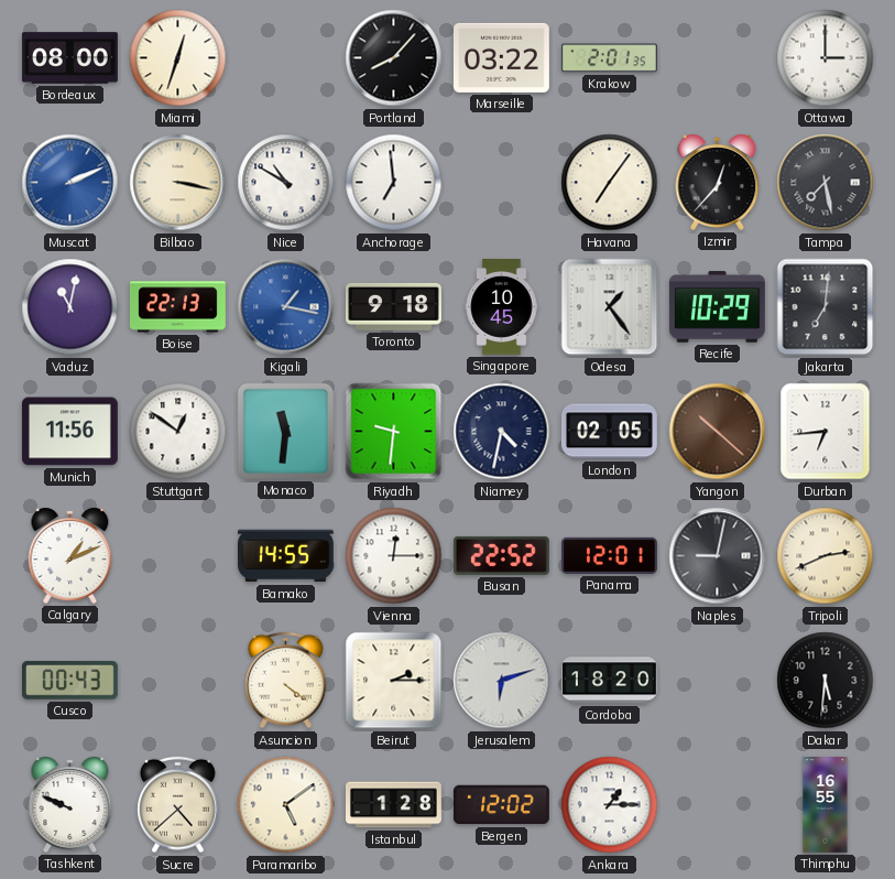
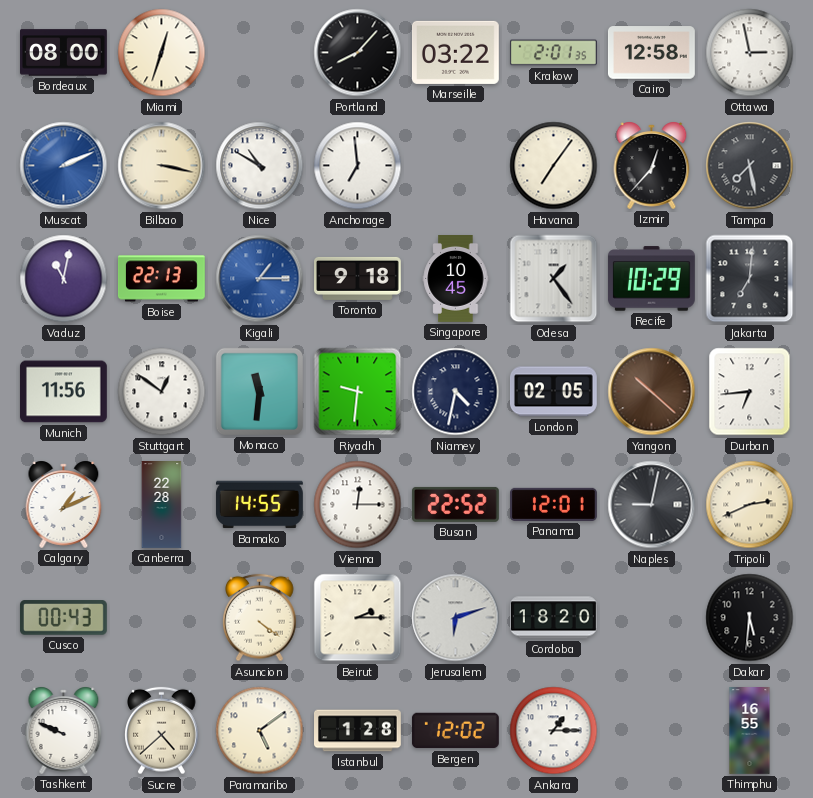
Cairo: none -> 12:58
Ottawa: 3:00 -> 2:58
Kigali: 1:17 -> 1:15
Canberra: none -> 22:28
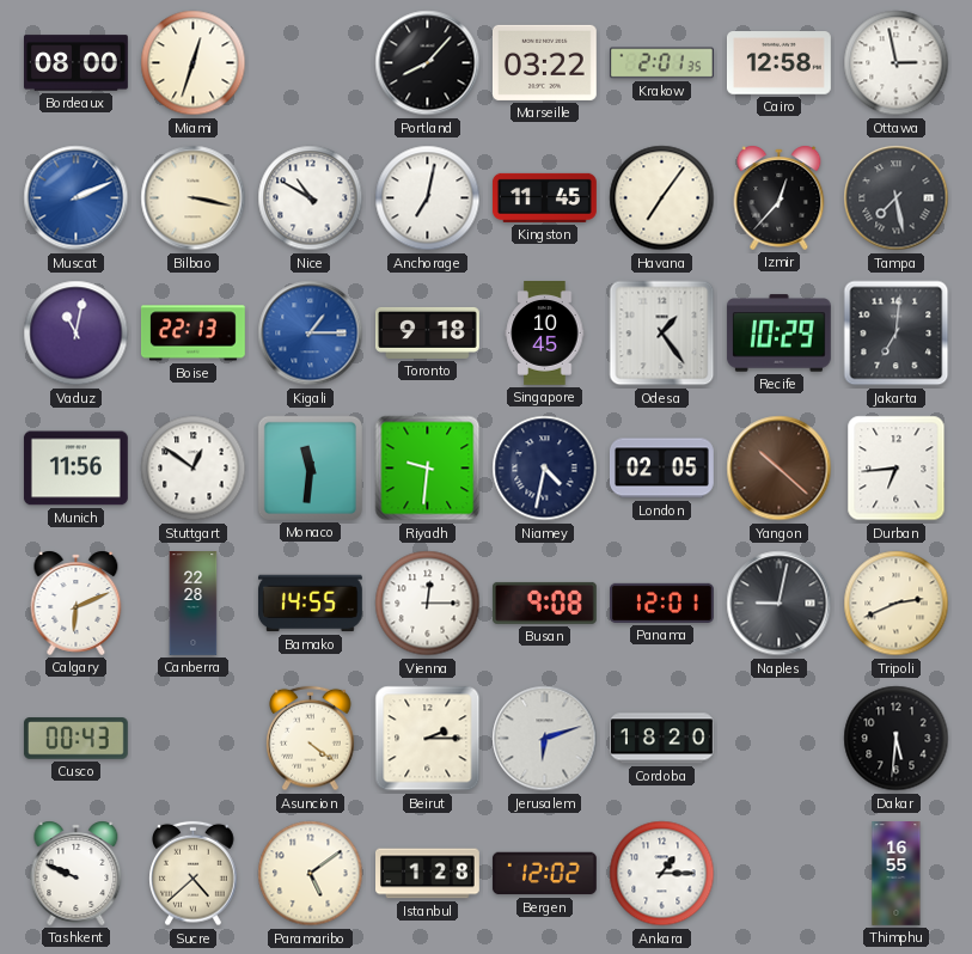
Anchorage: 6:59 -> 7:02
Kingston: none -> 11:45
Calgary: 1:11 -> 6:11
Busan: 22:52 -> 9:08
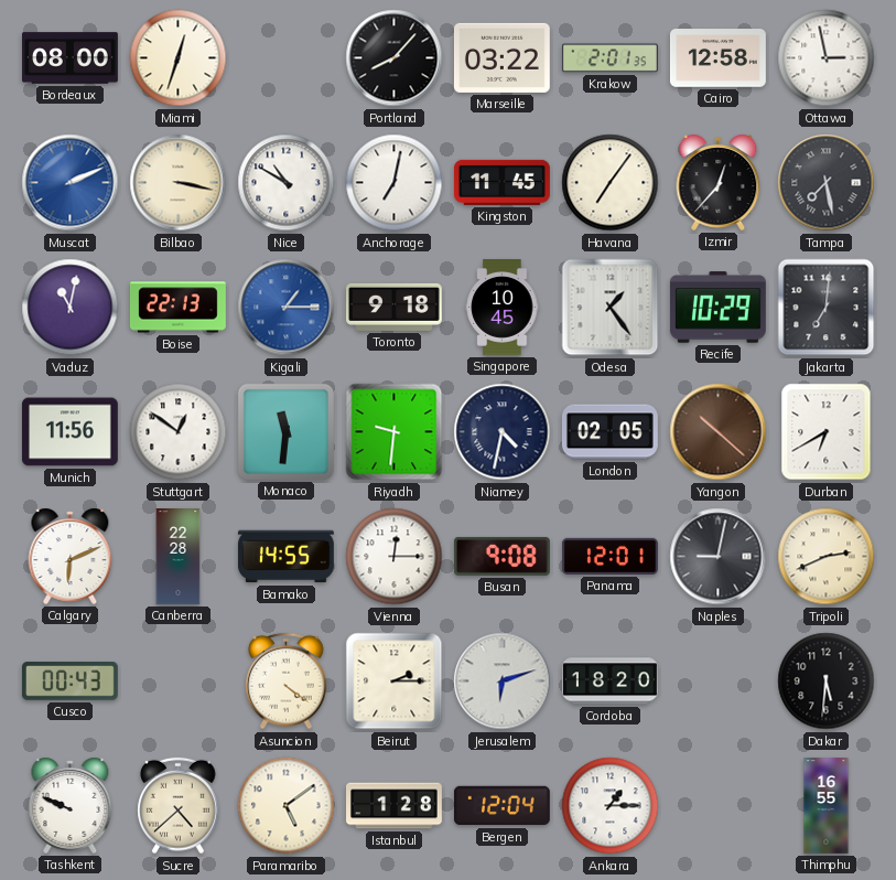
Durban: 6:44 -> 6:40
Bergen: 12:02 -> 12:04
